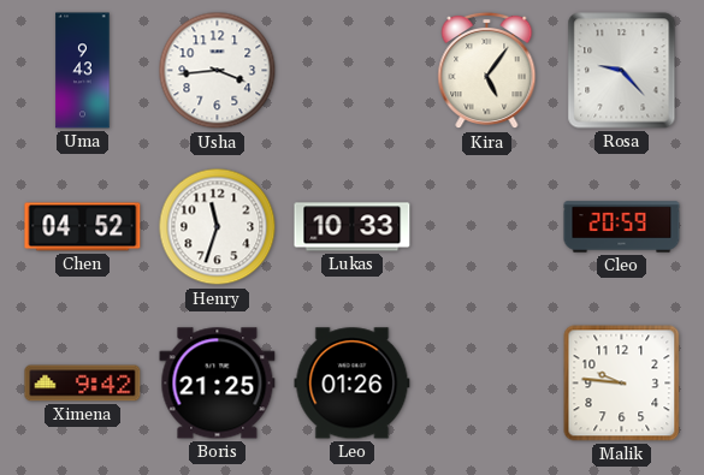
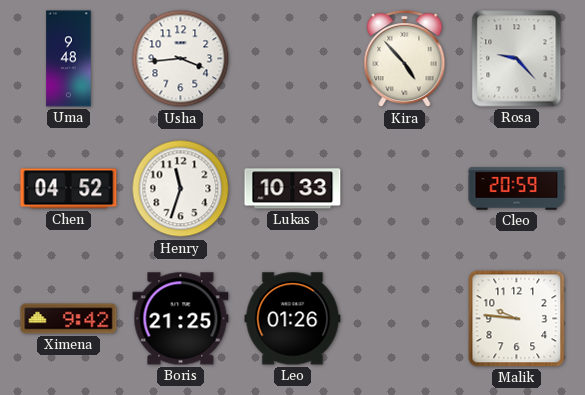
Uma: 9:43 -> 9:48
Kira: 5:06 -> 4:53
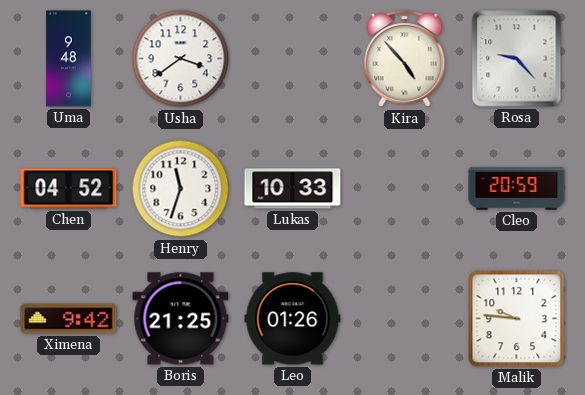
Usha: 3:44 -> 3:39
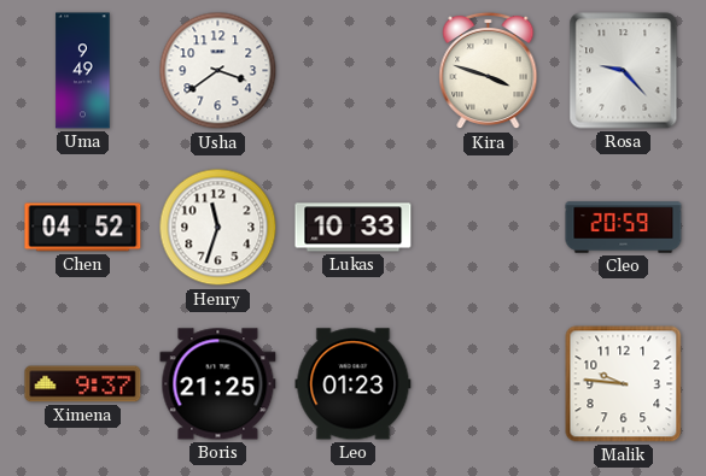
Uma: 9:48 -> 9:49
Kira: 4:53 -> 3:48
Ximena: 9:42 -> 9:37
Leo: 01:26 -> 01:23
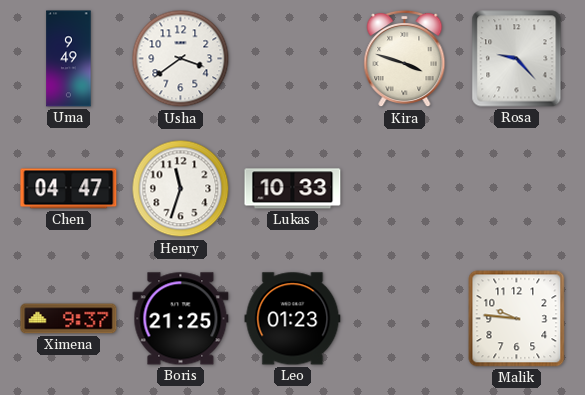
Chen: 04:52 -> 04:47
Cleo: 20:59 -> none
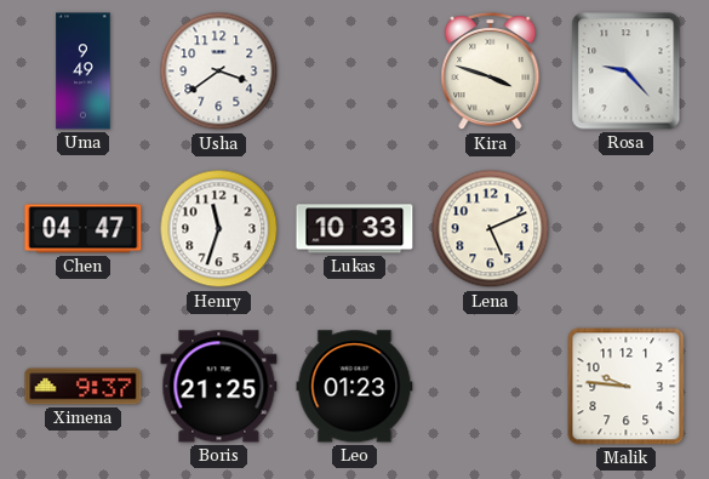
Lena: none -> 5:11
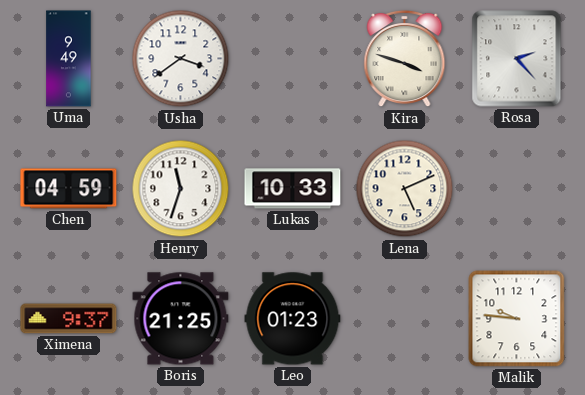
Rosa: 9:23 -> 2:23
Chen: 04:47 -> 04:59
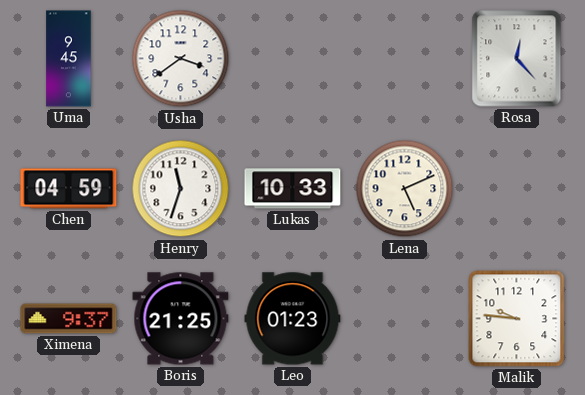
Uma: 9:49 -> 9:45
Kira: 3:48 -> none
Rosa: 2:23 -> 12:23
